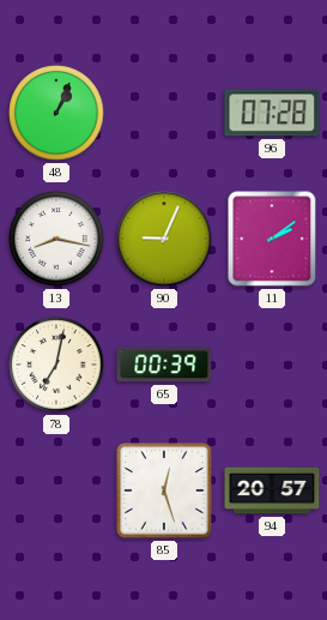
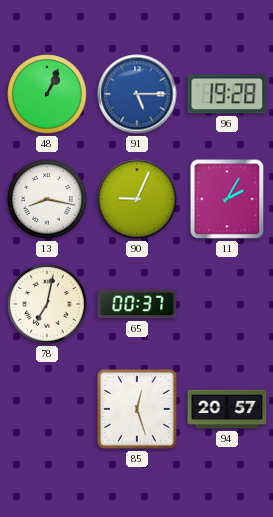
91: none -> 5:15
96: 07:28 -> 19:28
11: 2:09 -> 2:05
65: 00:39 -> 00:37
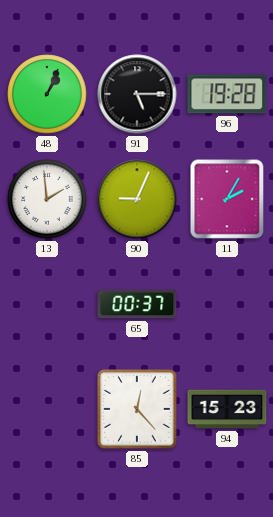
91 dial: blue -> black
13: 8:17 -> 1:59
78: 7:02 -> none
85: 12:27 -> 12:23
94: 20:57 -> 15:23
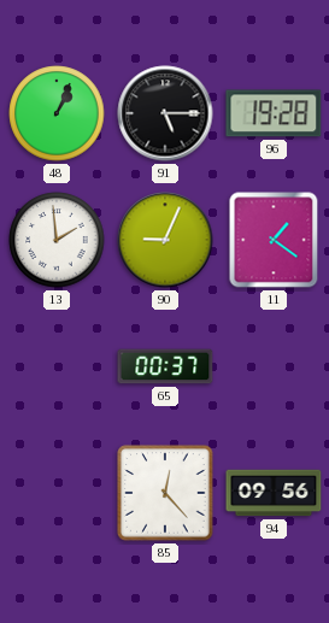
11: 2:05 -> 1:21
94: 15:23 -> 09:56
